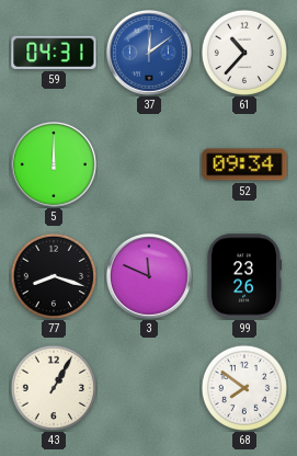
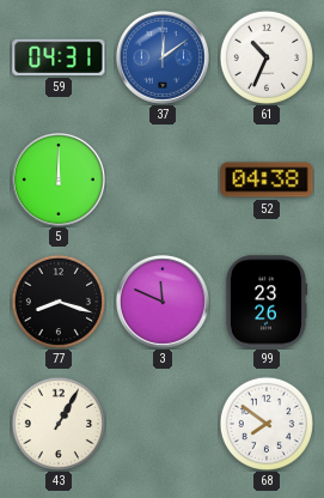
61: 10:37 -> 10:34
52: 09:34 -> 04:38
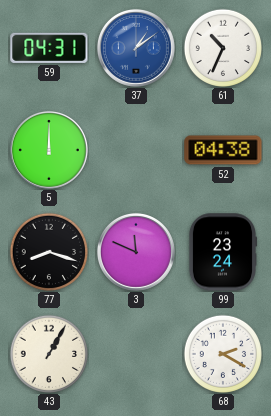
37: 12:09 -> 1:09
99: 23:26 -> 23:24
68: 7:51 -> 2:20
